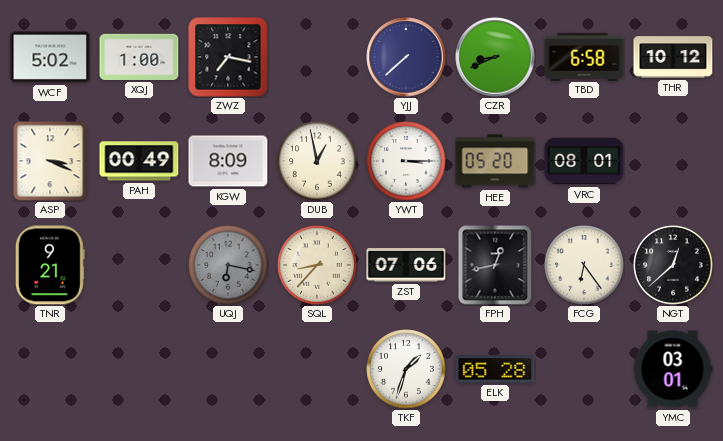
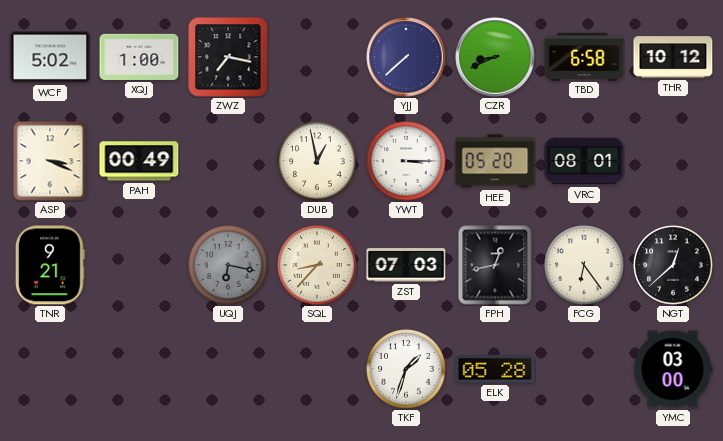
KGW: 8:09 -> none
ZST: 07:06 -> 07:03
YMC: 03:01 -> 03:00
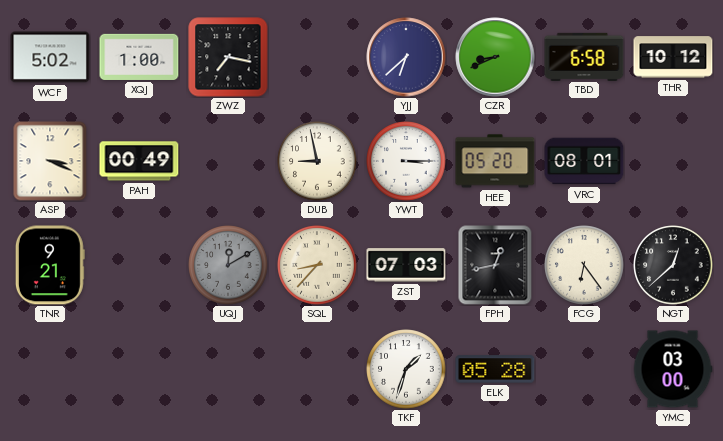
YJJ: 7:38 -> 6:38
DUB: 12:58 -> 8:58
UQJ: 6:17 -> 12:10
